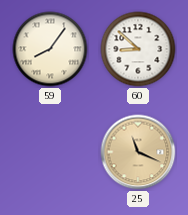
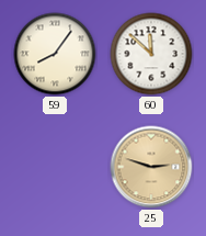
60: 8:52 -> 11:52
25: 11:19 -> 2:48
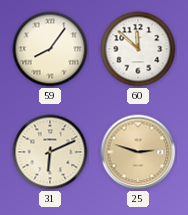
31: none -> 6:11
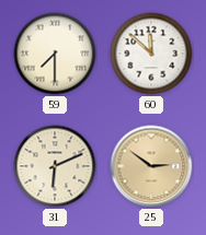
59: 8:06 -> 7:30
25: 2:48 -> 2:51
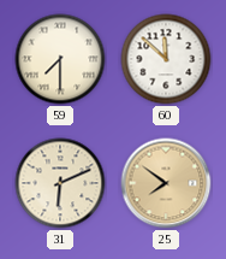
25: 2:51 -> 7:51
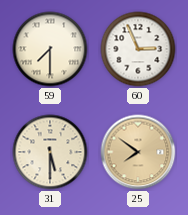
60: 11:52 -> 2:56
31: 6:11 -> 5:30
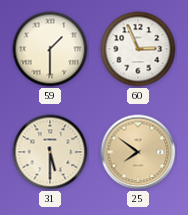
59: 7:30 -> 1:30
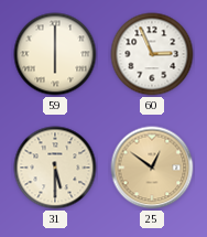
59: 1:30 -> 6:00
25: 7:51 -> 12:51
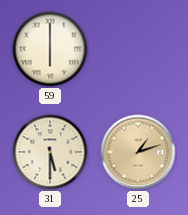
60: 2:56 -> none
25: 12:51 -> 1:12
